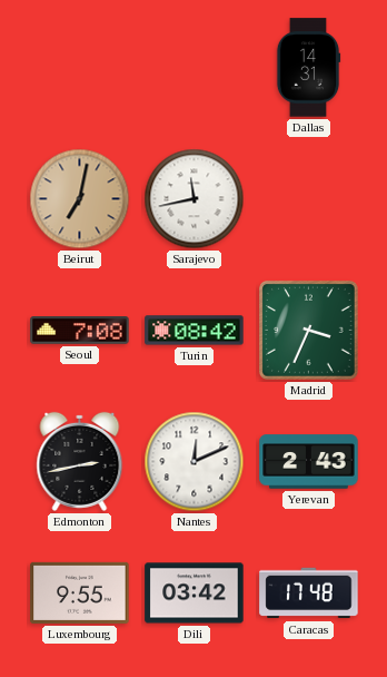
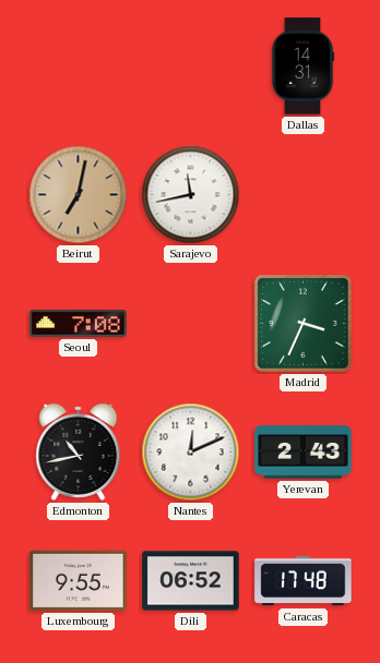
Turin: 08:42 -> none
Edmonton: 2:43 -> 10:43
Dili: 03:42 -> 06:52
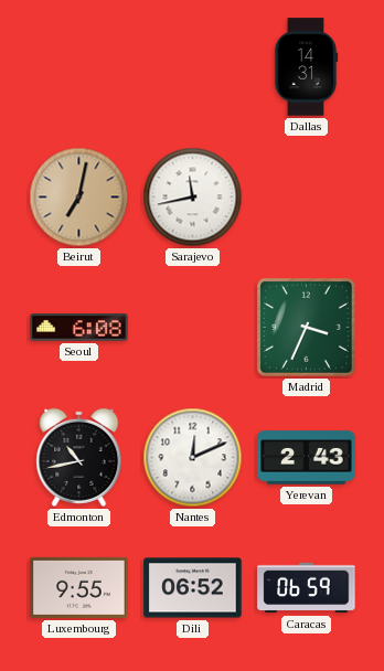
Seoul: 7:08 -> 6:08
Caracas: 17:48 -> 06:59
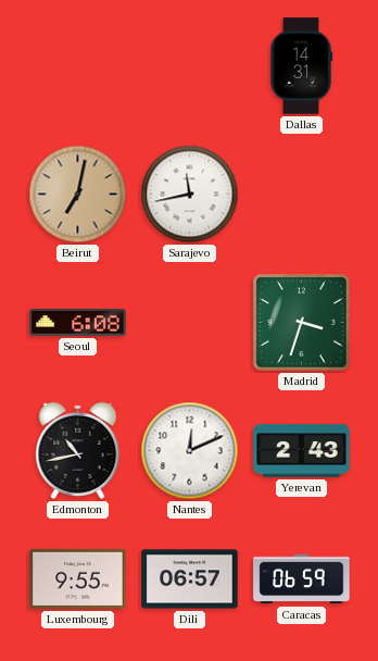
Madrid: 3:34 -> 3:33
Dili: 06:52 -> 06:57
